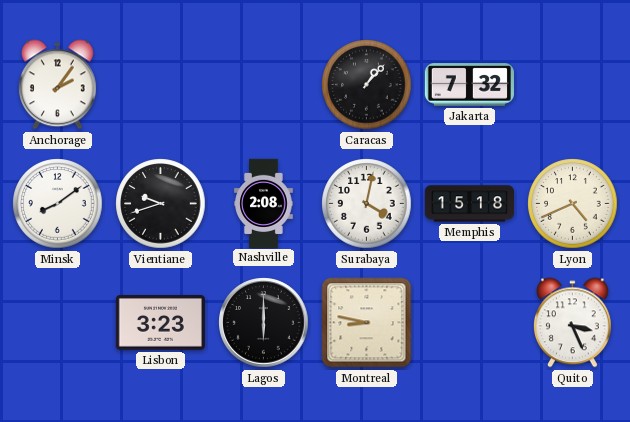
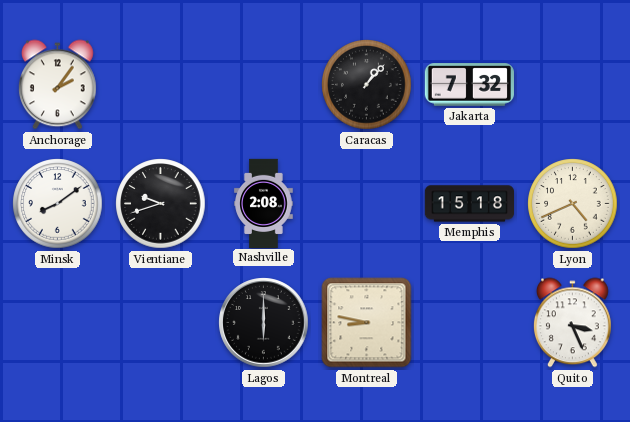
Surabaya: 4:02 -> none
Lisbon: 3:23 -> none
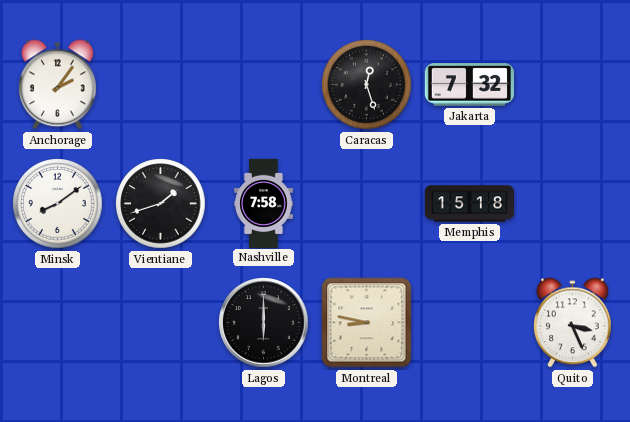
Caracas: 1:07 -> 12:27
Vientiane: 9:42 -> 1:42
Nashville: 2:08 -> 7:58
Lyon: 4:41 -> none
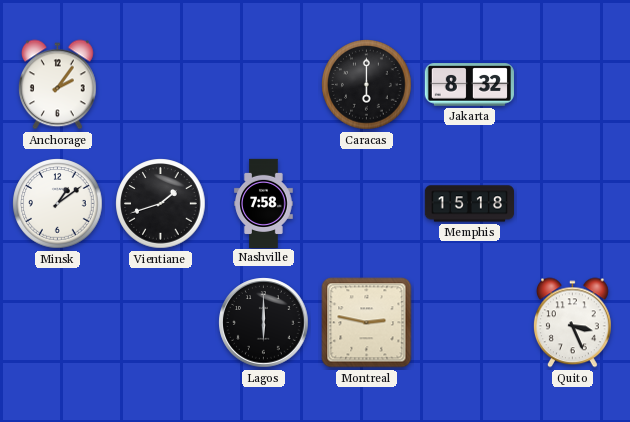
Caracas: 12:27 -> 6:00
Jakarta: 7:32 -> 8:32
Minsk: 8:09 -> 1:09
Montreal: 8:47 -> 2:47
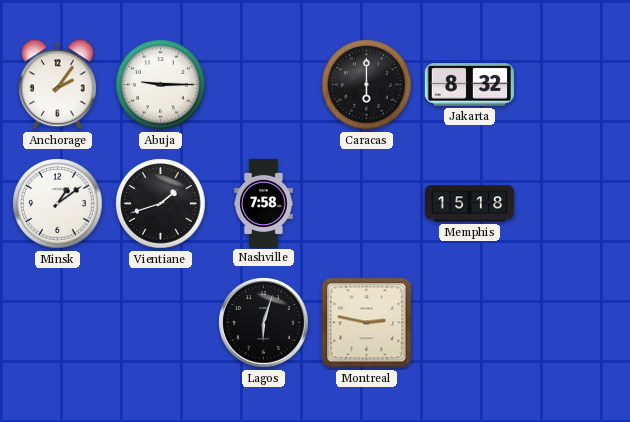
Abuja: none -> 9:15
Lagos: 6:00 -> 6:03
Quito: 3:26 -> none
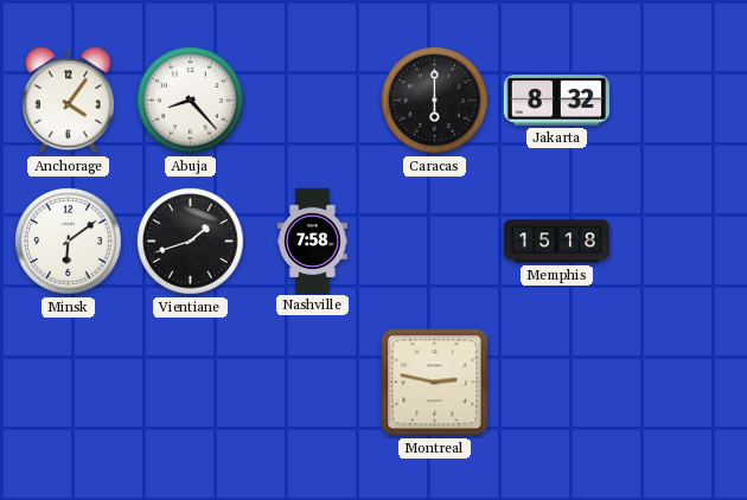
Anchorage: 2:06 -> 4:06
Abuja: 9:15 -> 8:23
Minsk: 1:09 -> 6:09
Lagos: 6:03 -> none
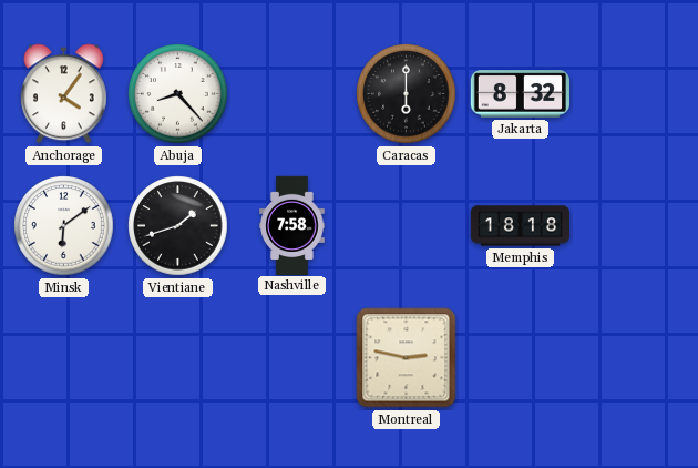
Memphis: 15:18 -> 18:18
